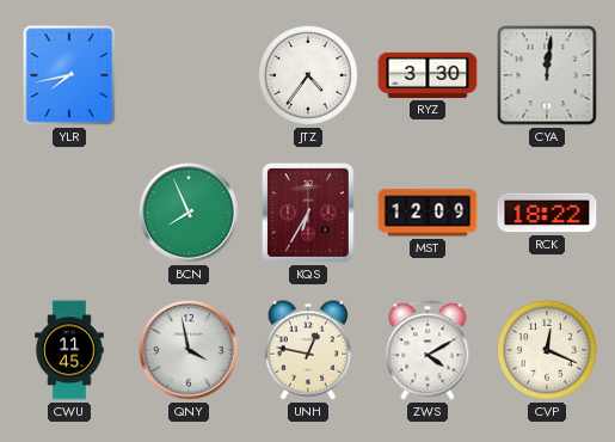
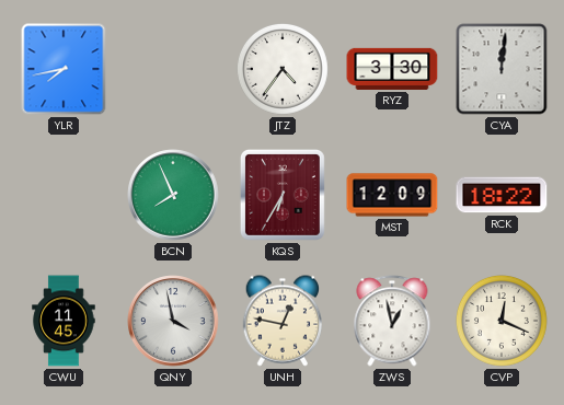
ZWS: 4:10 -> 12:58
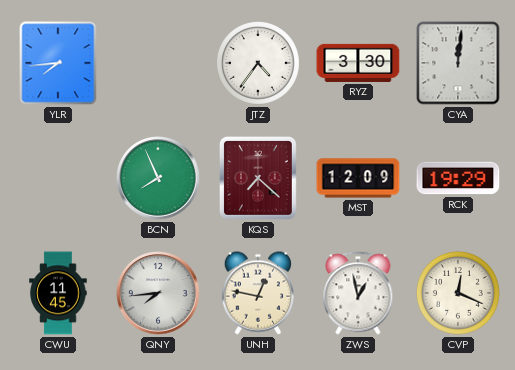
YLR: 7:43 -> 7:44
KQS: 6:35 -> 7:22
RCK: 18:22 -> 19:29
QNY: 3:58 -> 7:44
